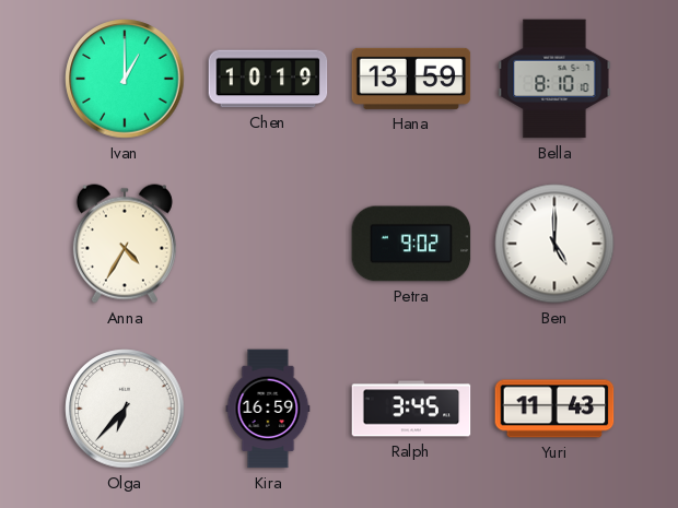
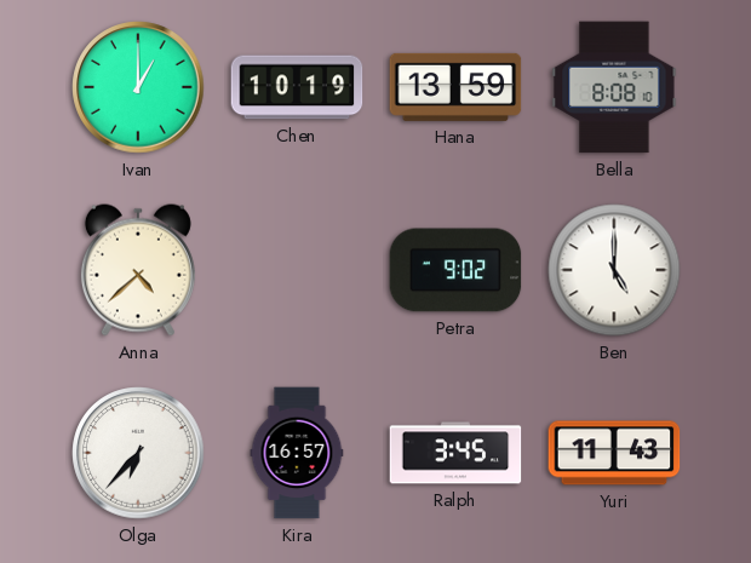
Bella: 8:10 -> 8:08
Anna: 4:35 -> 4:38
Kira: 16:59 -> 16:57
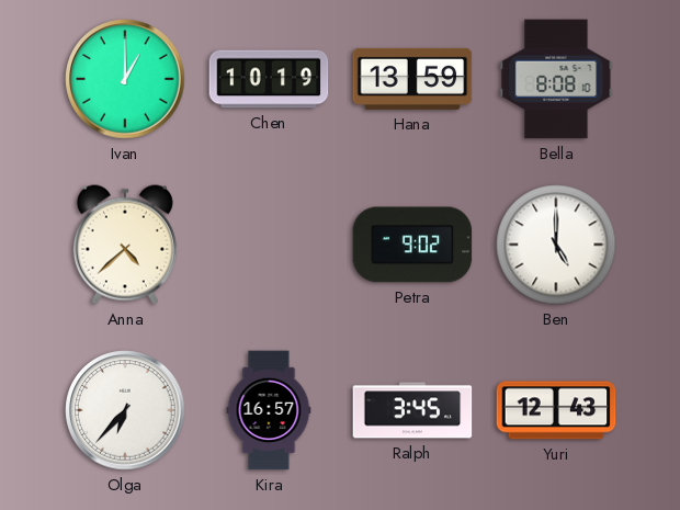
Yuri: 11:43 -> 12:43
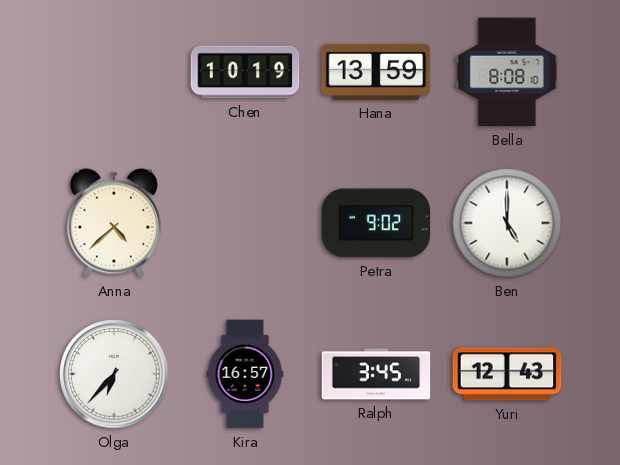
Ivan: 1:00 -> none
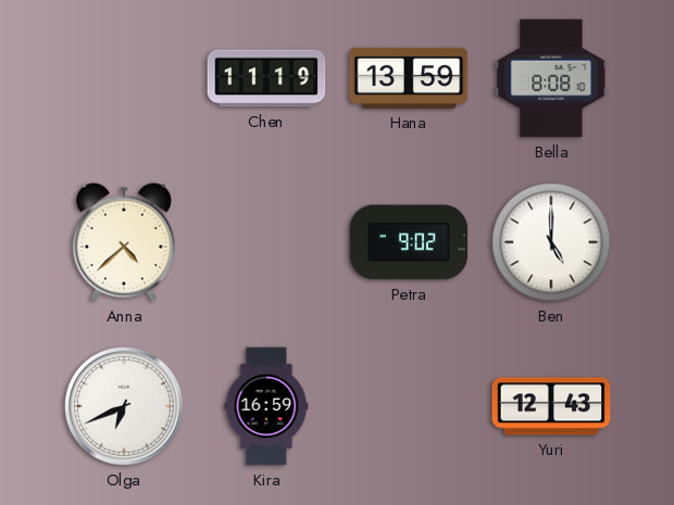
Chen: 10:19 -> 11:19
Olga: 6:37 -> 6:41
Kira: 16:57 -> 16:59
Ralph: 3:45 -> none
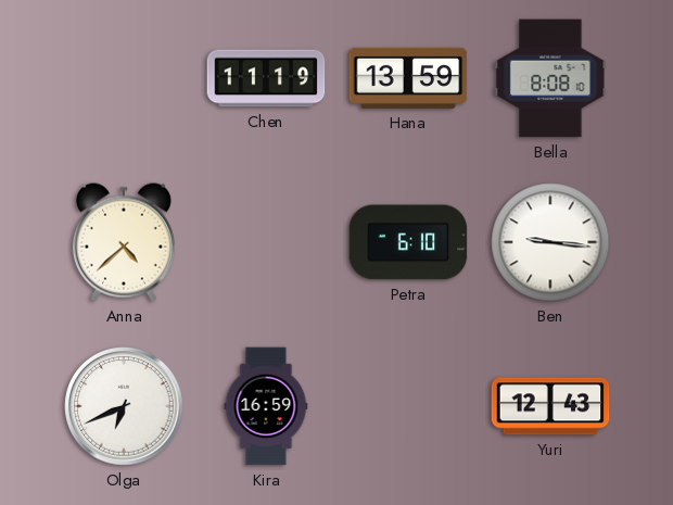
Petra: 9:02 -> 6:10
Ben: 5:00 -> 9:16
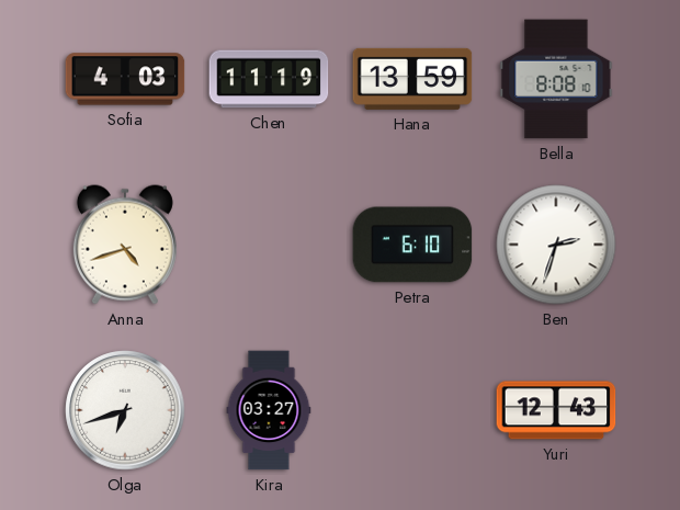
Sofia: none -> 4:03
Anna: 4:38 -> 4:42
Ben: 9:16 -> 2:33
Olga: 6:41 -> 6:42
Kira: 16:59 -> 03:27
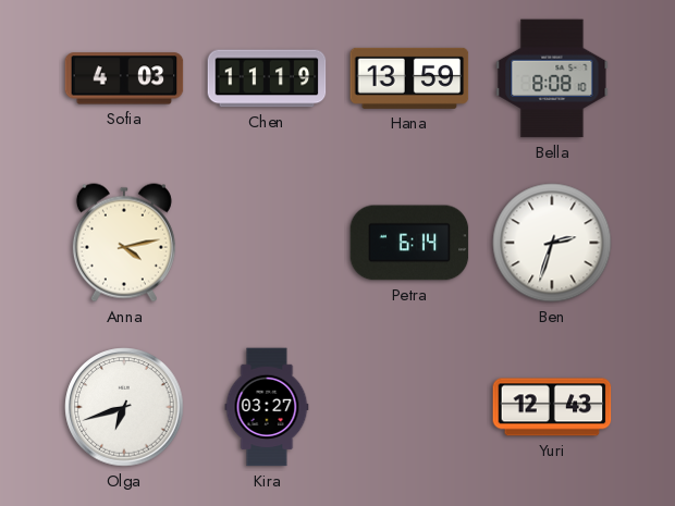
Anna: 4:42 -> 4:13
Petra: 6:10 -> 6:14
